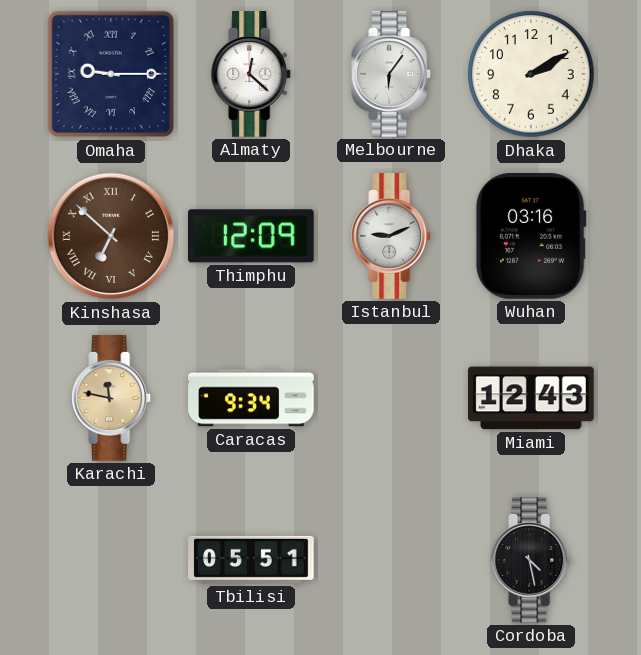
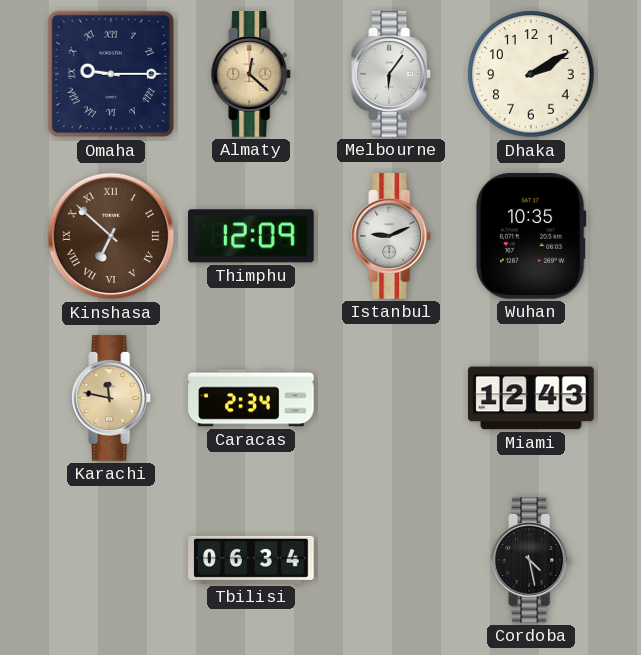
Almaty dial: white -> champagne
Wuhan: 03:16 -> 10:35
Caracas: 9:34 -> 2:34
Tbilisi: 05:51 -> 06:34
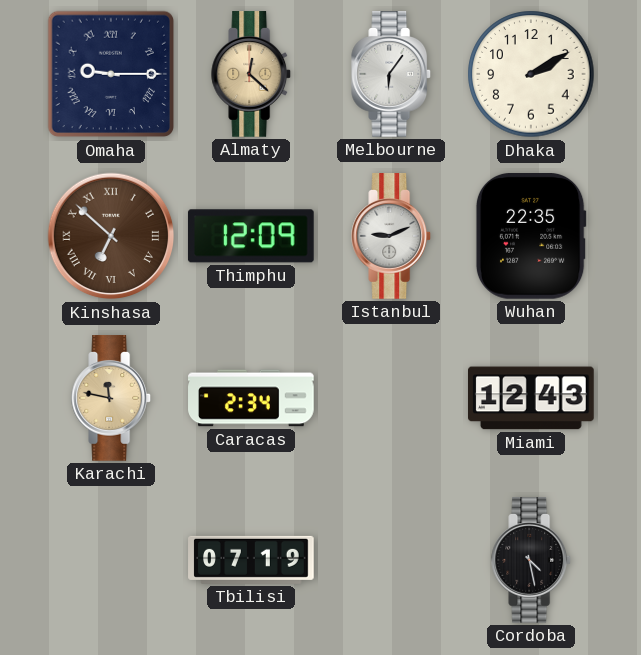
Wuhan: 10:35 -> 22:35
Tbilisi: 06:34 -> 07:19
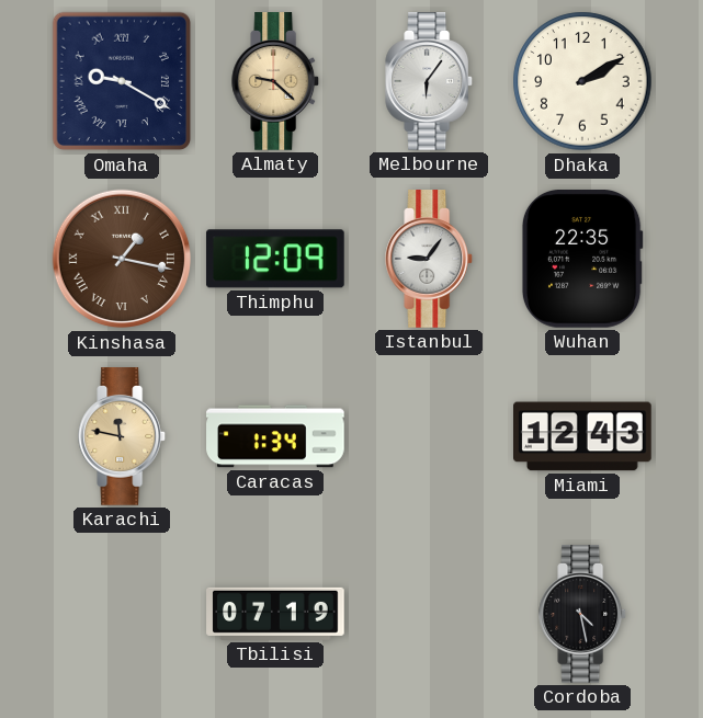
Omaha: 9:15 -> 9:20
Almaty: 12:22 -> 9:22
Kinshasa: 6:52 -> 1:17
Istanbul: 9:11 -> 9:06
Caracas: 2:34 -> 1:34
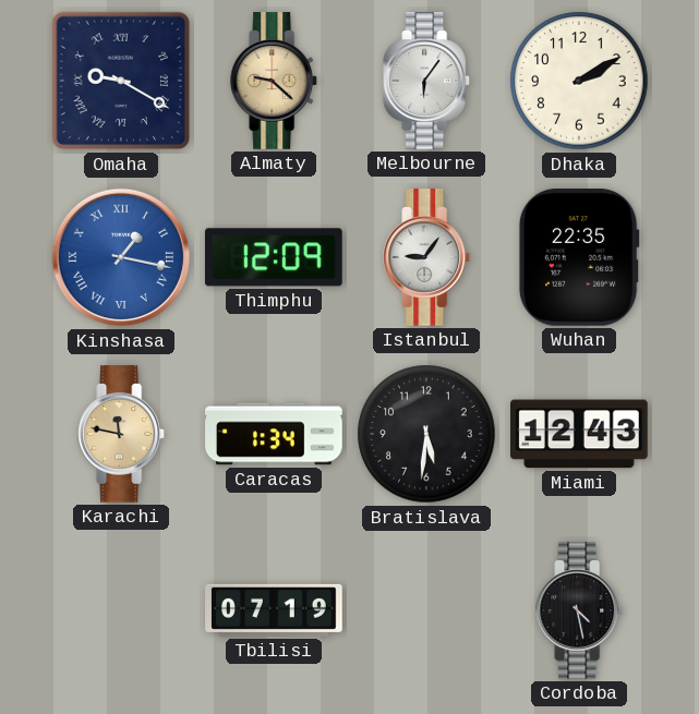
Kinshasa dial: brown -> blue
Bratislava: none -> 5:31
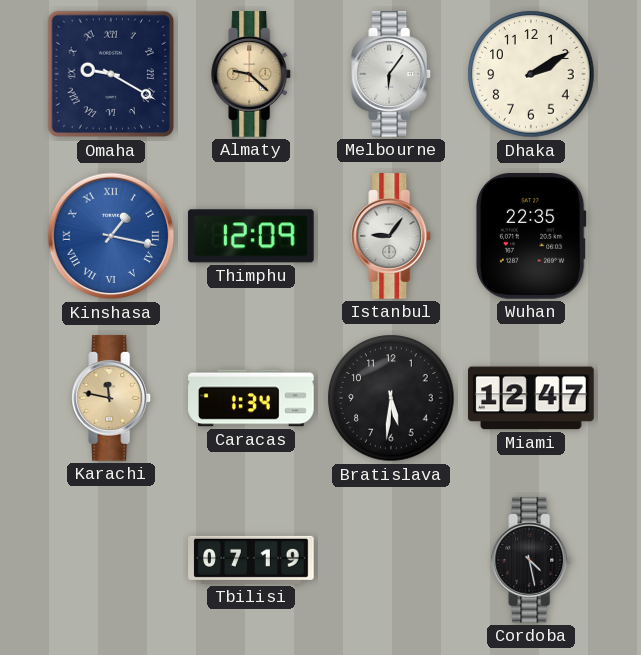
Miami: 12:43 -> 12:47
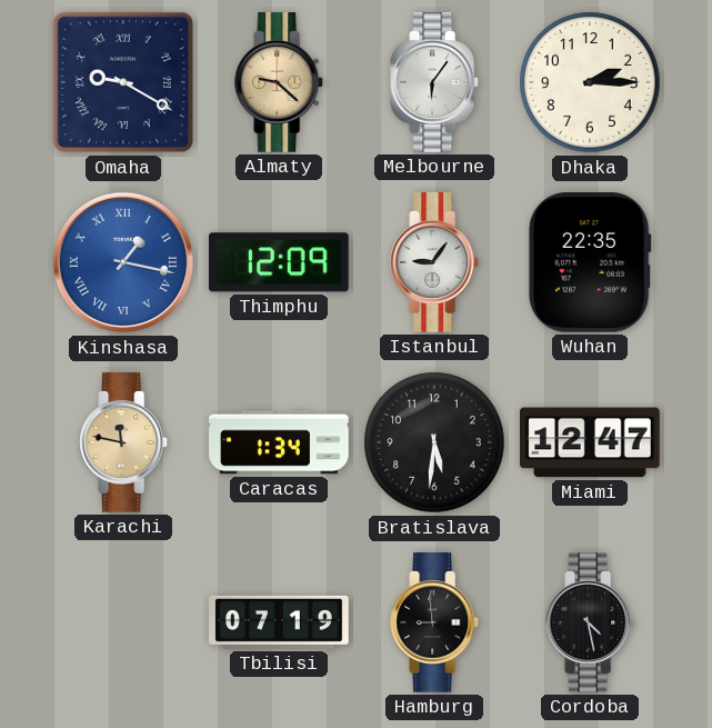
Dhaka: 2:10 -> 2:15
Hamburg: none -> 8:59
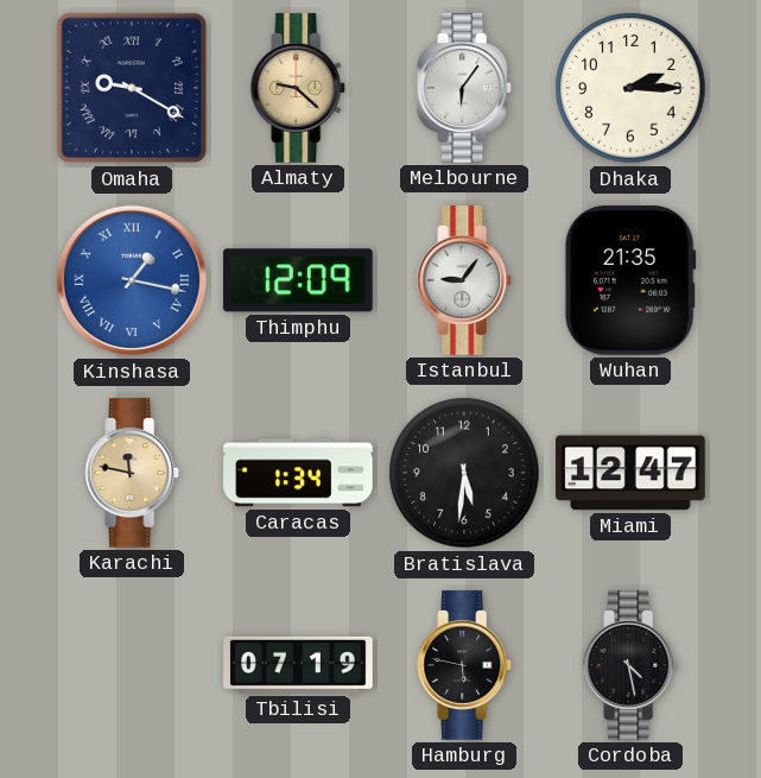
Wuhan: 22:35 -> 21:35
Hamburg: 8:59 -> 5:47
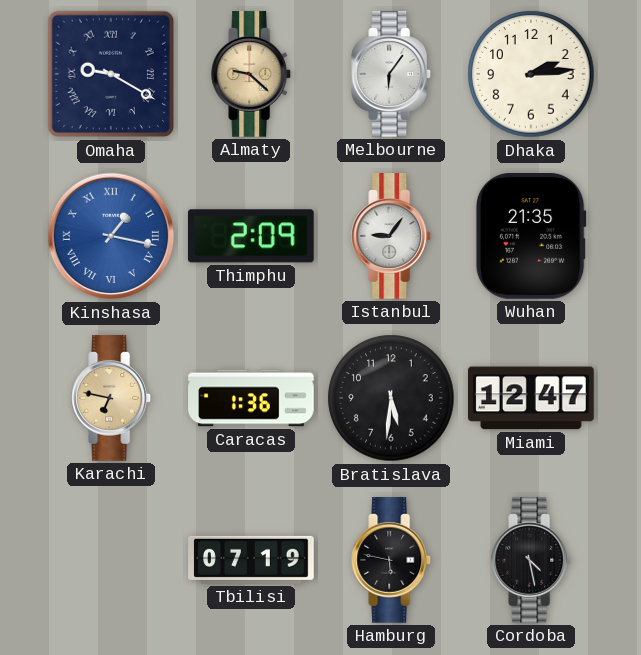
Dhaka: 2:15 -> 2:14
Thimphu: 12:09 -> 2:09
Karachi: 11:47 -> 6:47
Caracas: 1:34 -> 1:36
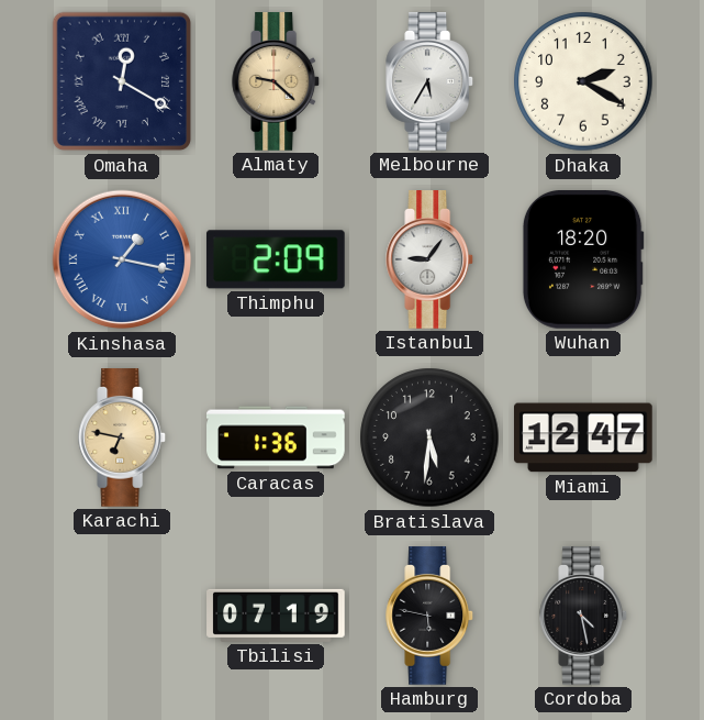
Omaha: 9:20 -> 12:20
Melbourne: 6:06 -> 5:35
Dhaka: 2:14 -> 2:20
Wuhan: 21:35 -> 18:20
